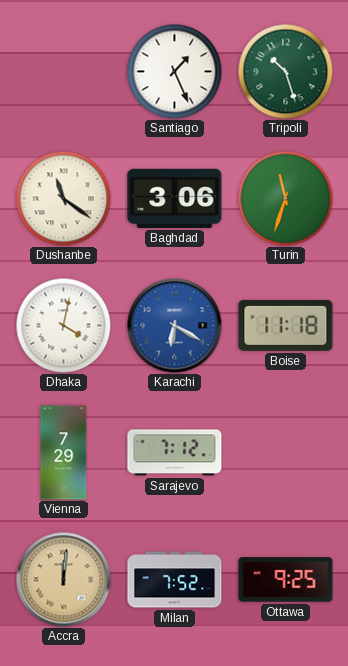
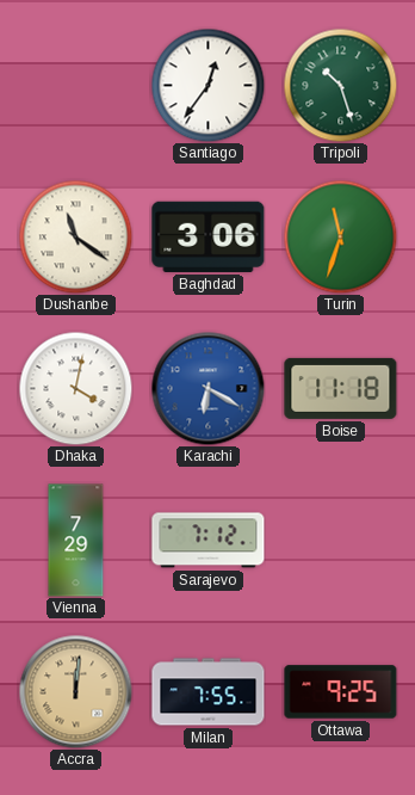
Santiago: 1:26 -> 12:36
Milan: 7:52 -> 7:55
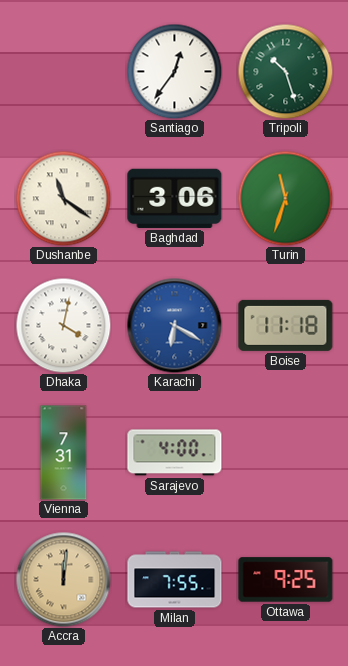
Vienna: 7:29 -> 7:31
Sarajevo: 7:12 -> 4:00
